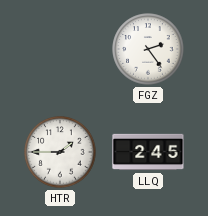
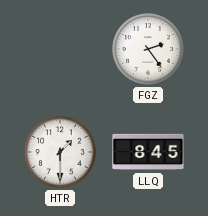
HTR: 1:45 -> 1:30
LLQ: 2:45 -> 8:45
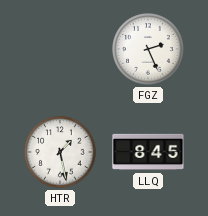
FGZ: 2:24 -> 2:26
HTR: 1:30 -> 1:28
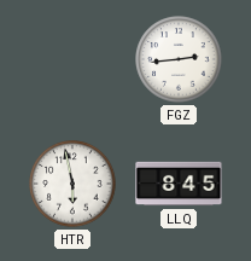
FGZ: 2:26 -> 2:44
HTR: 1:28 -> 5:58
